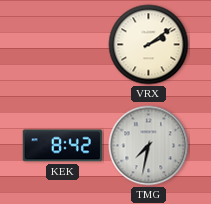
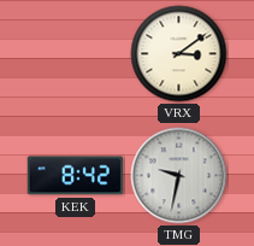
VRX: 2:09 -> 3:09
TMG: 7:32 -> 9:32
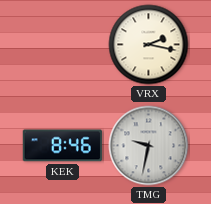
VRX: 3:09 -> 2:17
KEK: 8:42 -> 8:46
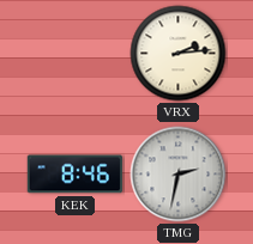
VRX: 2:17 -> 2:14
TMG: 9:32 -> 2:32
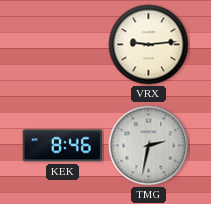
VRX: 2:14 -> 9:14
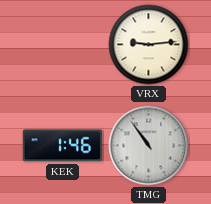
KEK: 8:46 -> 1:46
TMG: 2:32 -> 10:54
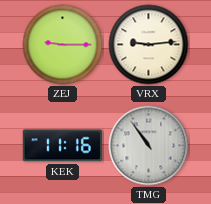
ZEJ: none -> 9:15
KEK: 1:46 -> 11:16
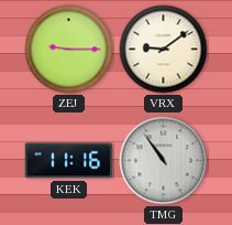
VRX: 9:14 -> 9:09
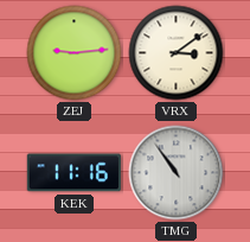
ZEJ: 9:15 -> 9:14
VRX: 9:09 -> 3:09
